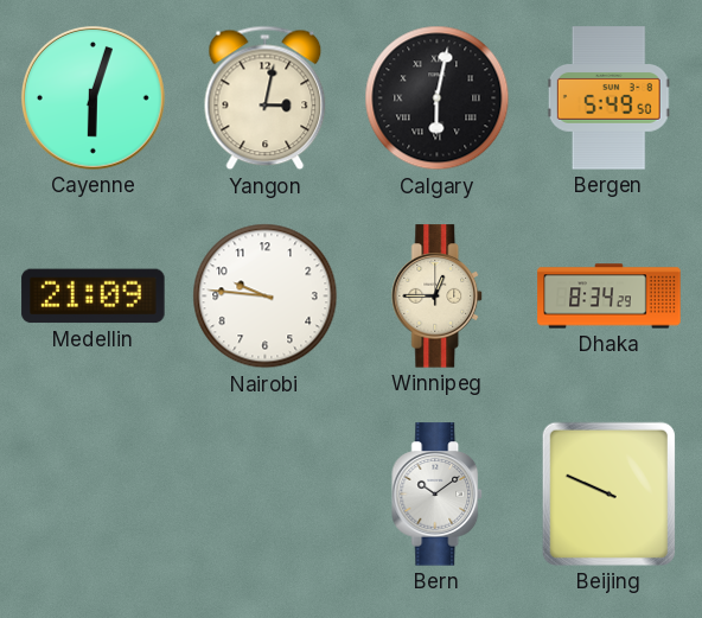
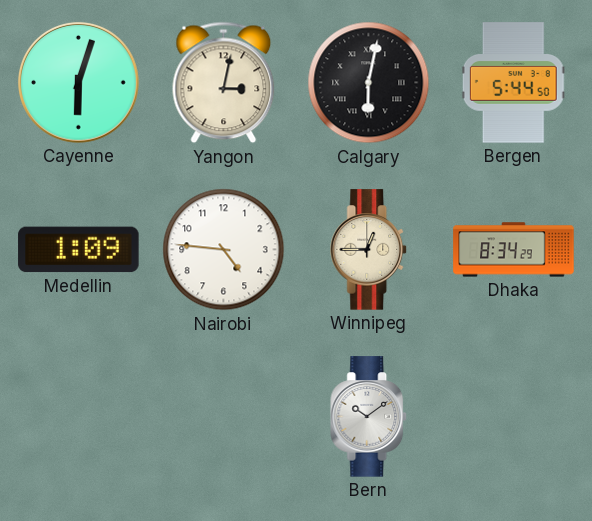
Bergen: 5:49 -> 5:44
Medellin: 21:09 -> 1:09
Nairobi: 9:46 -> 4:46
Beijing: 9:49 -> none
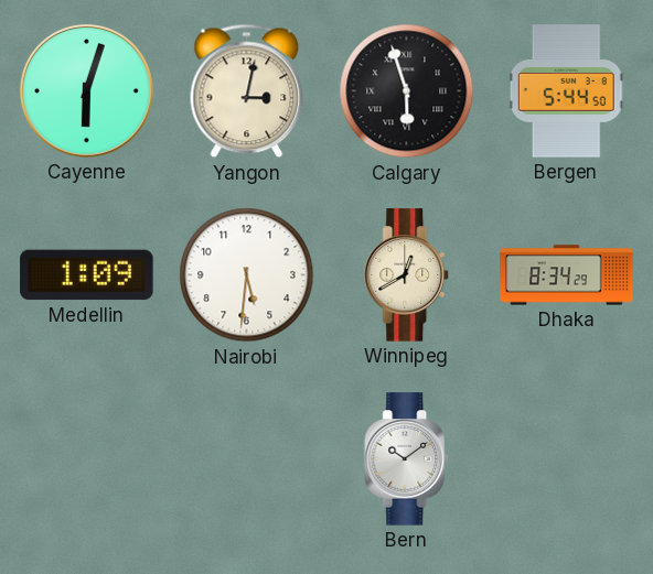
Calgary: 6:02 -> 5:57
Nairobi: 4:46 -> 5:31
Winnipeg: 12:45 -> 12:40
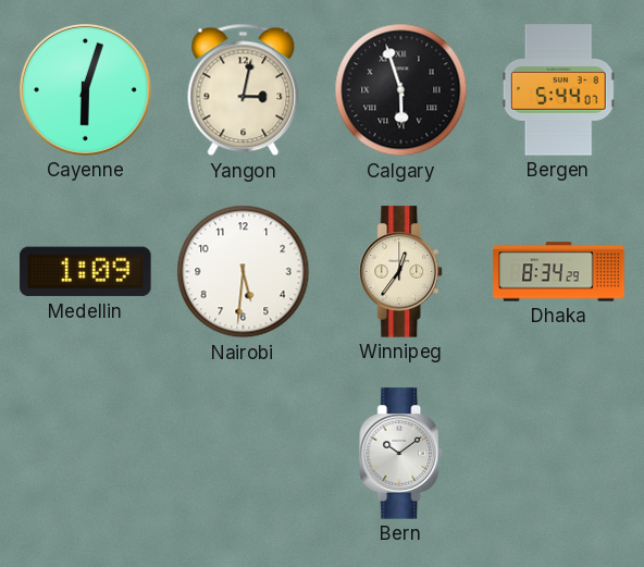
Bergen: 5:44:50 -> 5:44:07
Winnipeg: 12:40 -> 12:36
